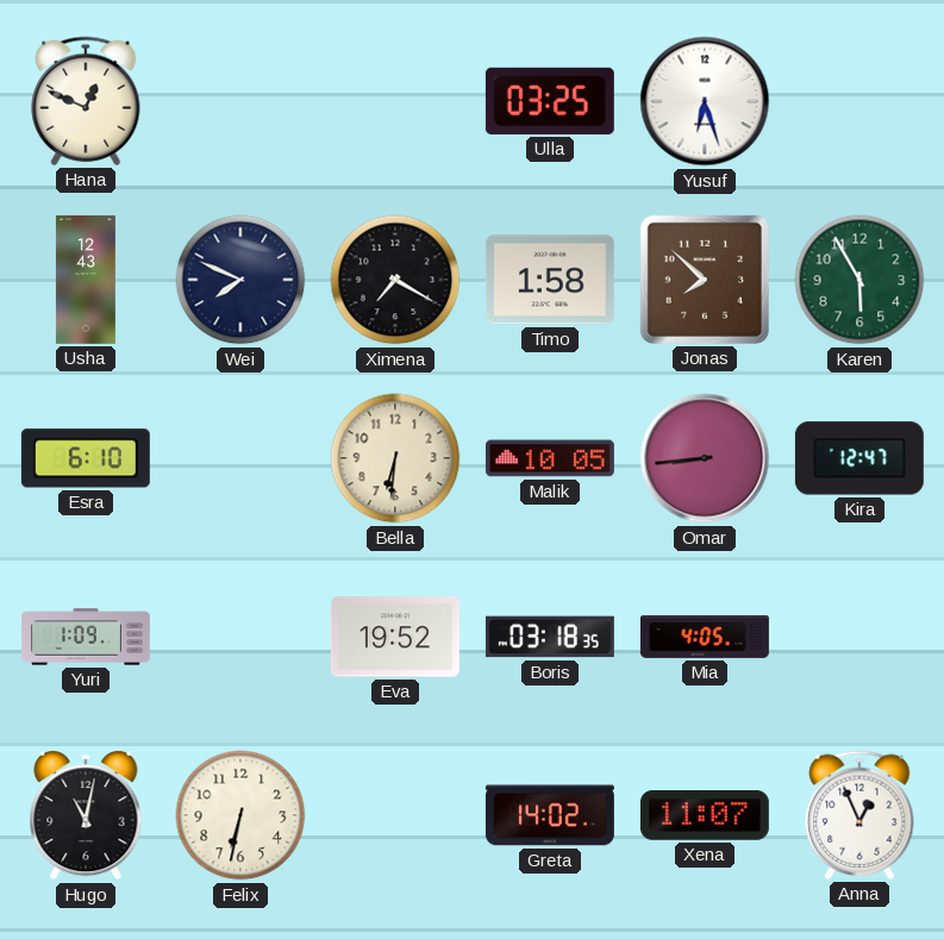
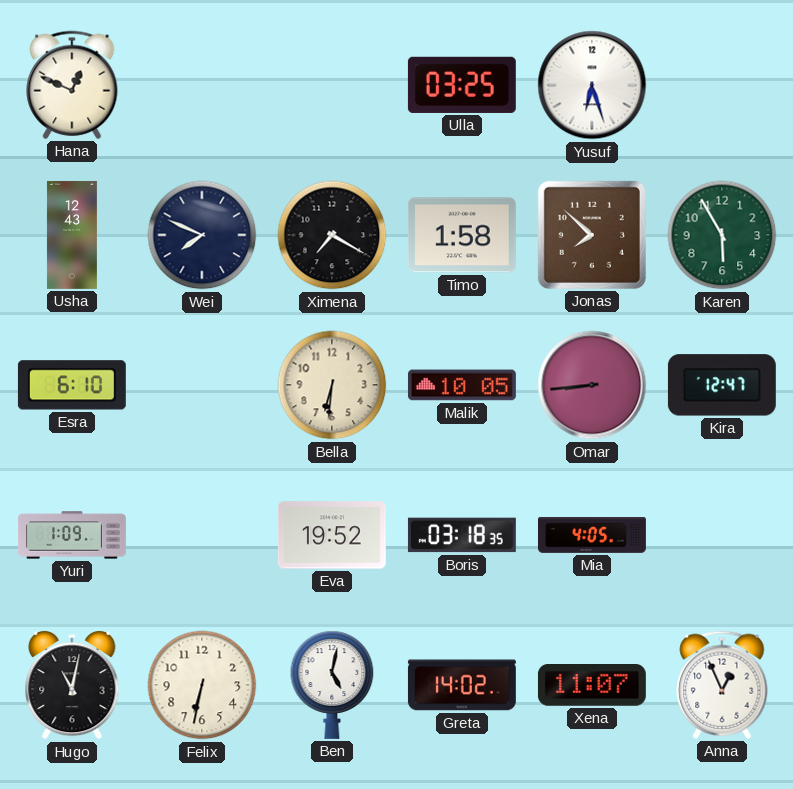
Ben: none -> 5:02
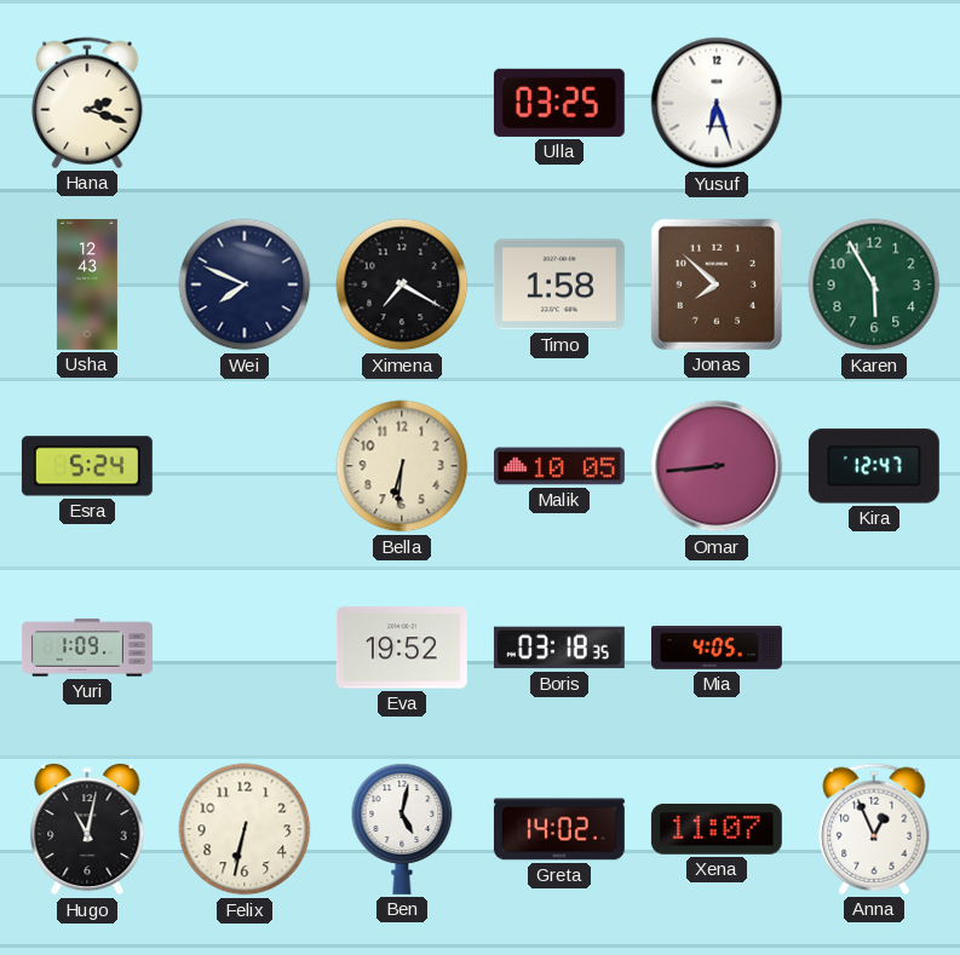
Hana: 12:49 -> 2:18
Esra: 6:10 -> 5:24
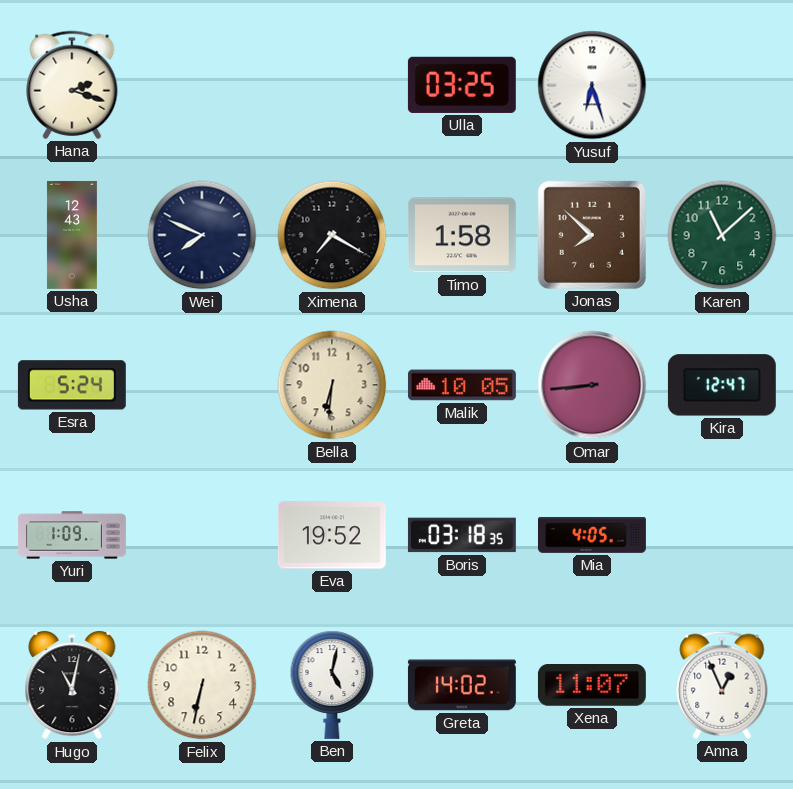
Karen: 5:55 -> 11:08
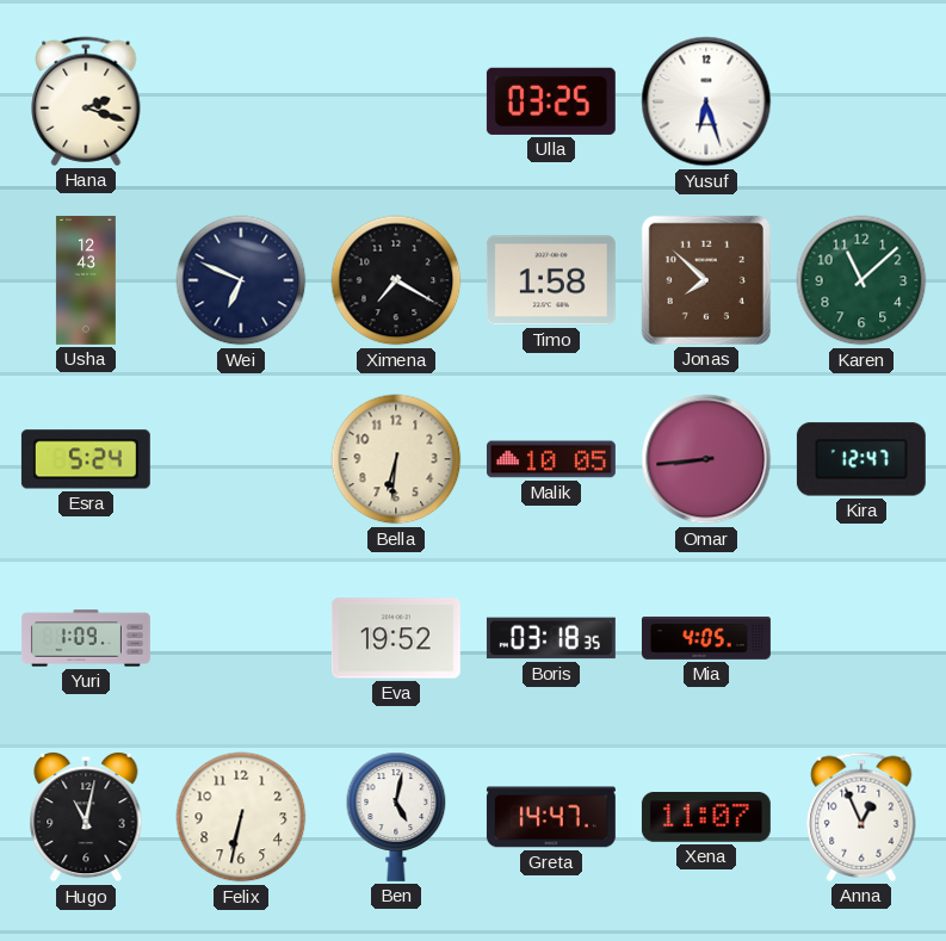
Wei: 7:49 -> 6:49
Greta: 14:02 -> 14:47
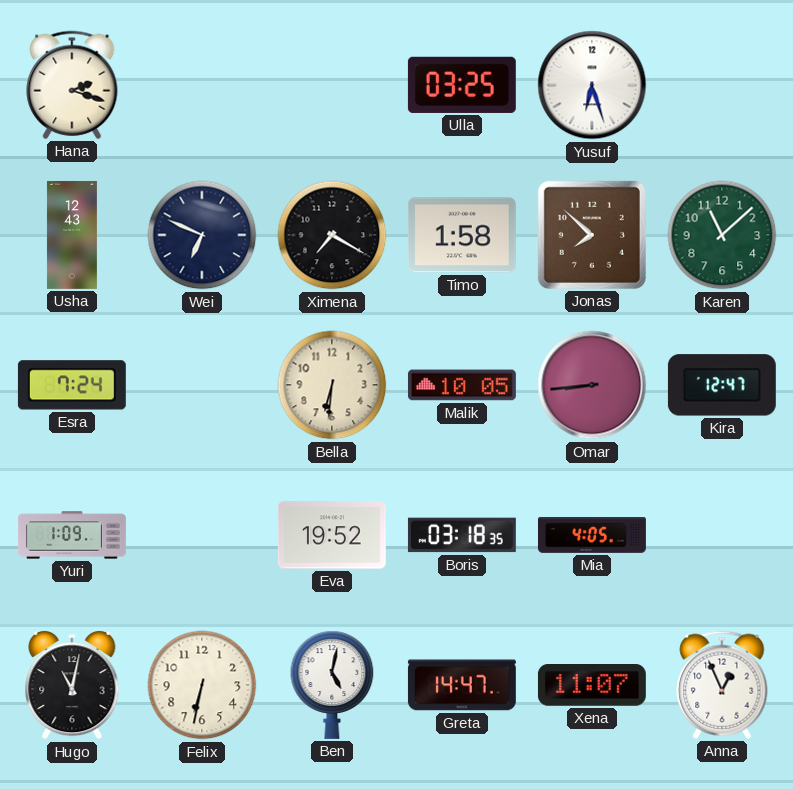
Esra: 5:24 -> 7:24
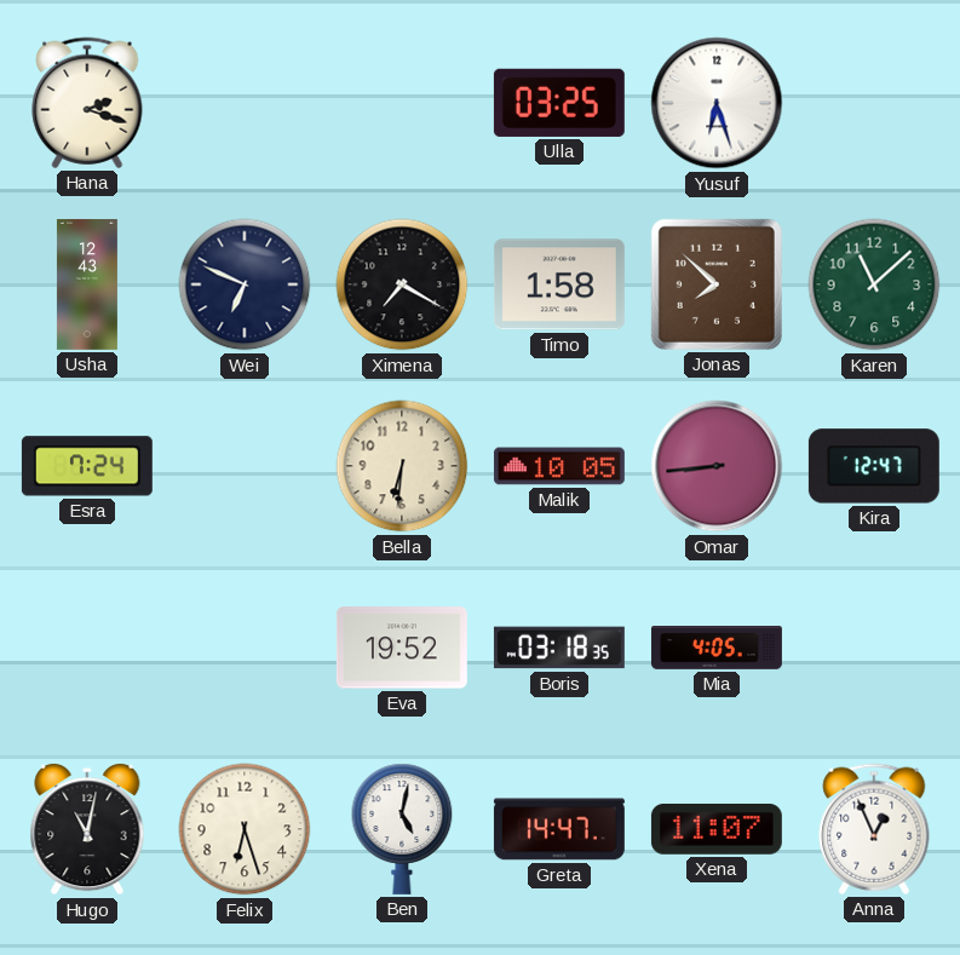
Yuri: 1:09 -> none
Felix: 6:32 -> 6:27
